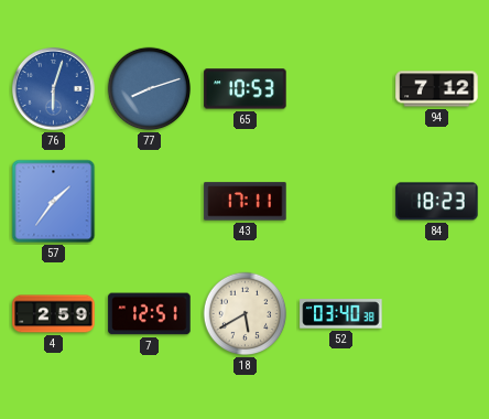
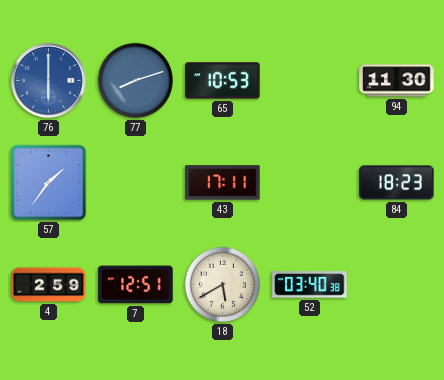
76: 6:03 -> 6:00
94: 7:12 -> 11:30
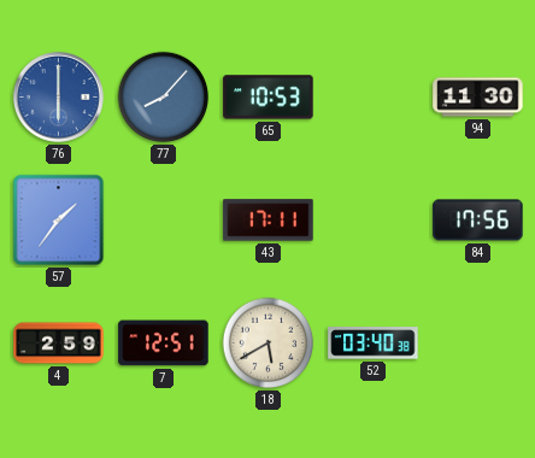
77: 8:12 -> 8:07
84: 18:23 -> 17:56
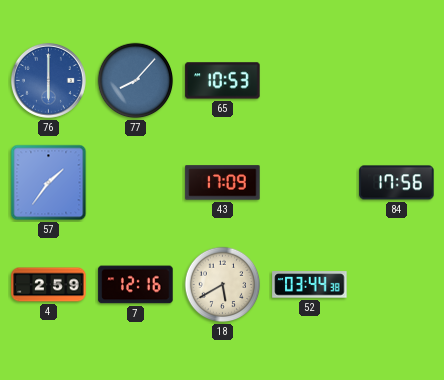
94: 11:30 -> none
43: 17:11 -> 17:09
7: 12:51 -> 12:16
52: 03:40 -> 03:44
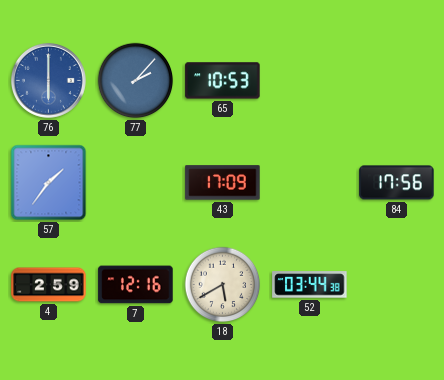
77: 8:07 -> 2:07
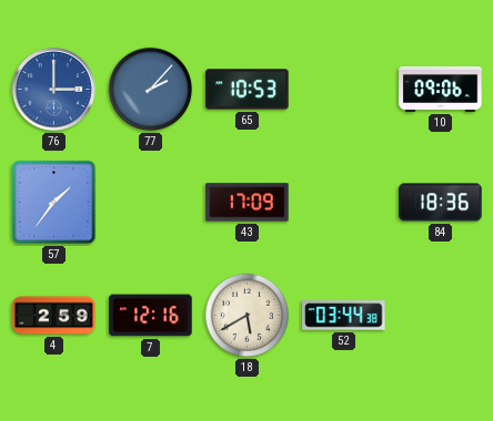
76: 6:00 -> 3:00
10: none -> 09:06
84: 17:56 -> 18:36
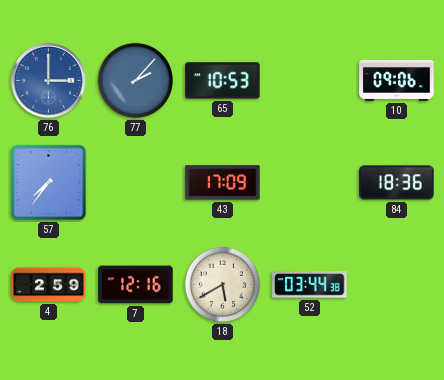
57: 1:36 -> 7:36
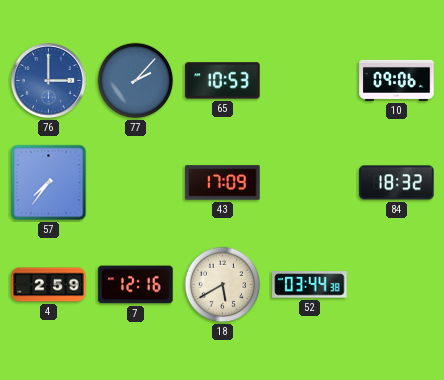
84: 18:36 -> 18:32
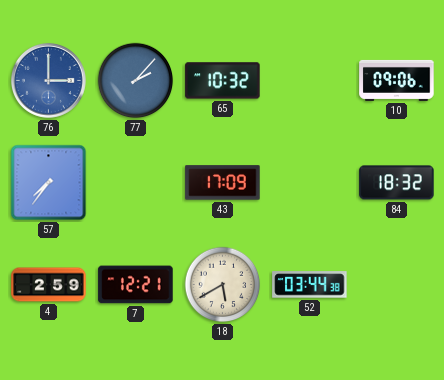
65: 10:53 -> 10:32
7: 12:16 -> 12:21
